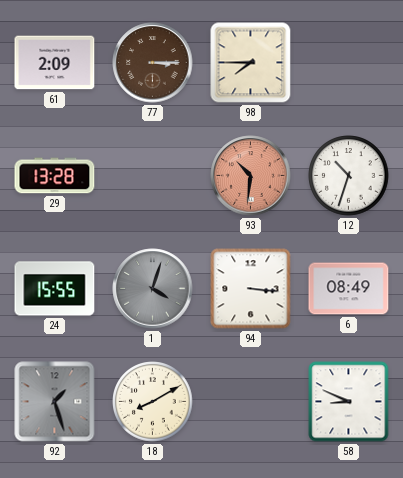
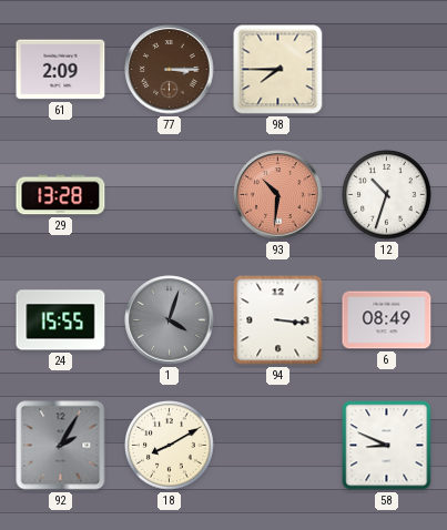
92: 1:27 -> 2:05
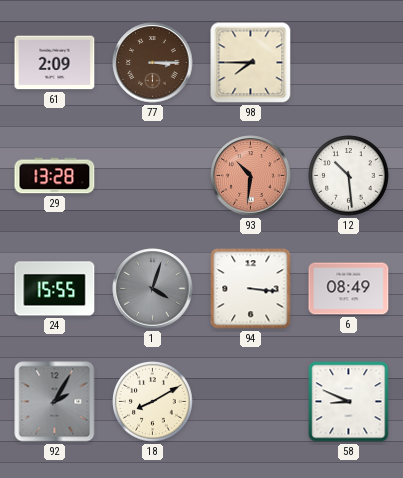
12: 10:33 -> 10:29
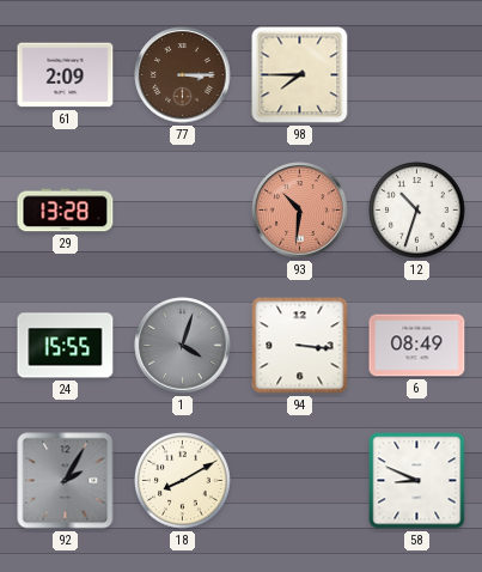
12: 10:29 -> 10:33
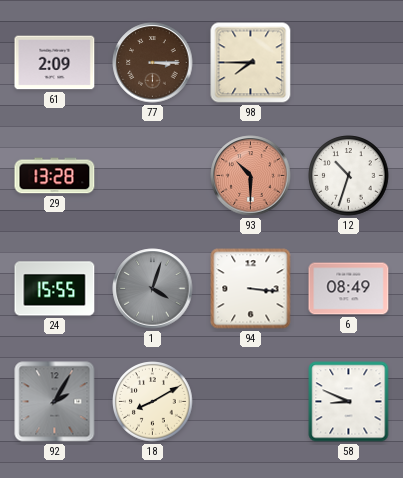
93: 10:31 -> 10:30
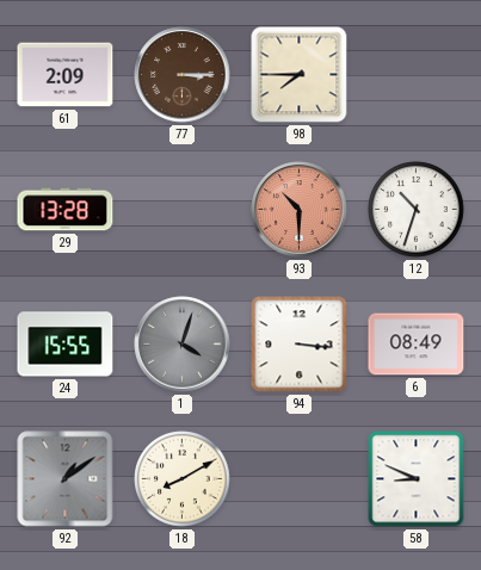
92: 2:05 -> 1:09
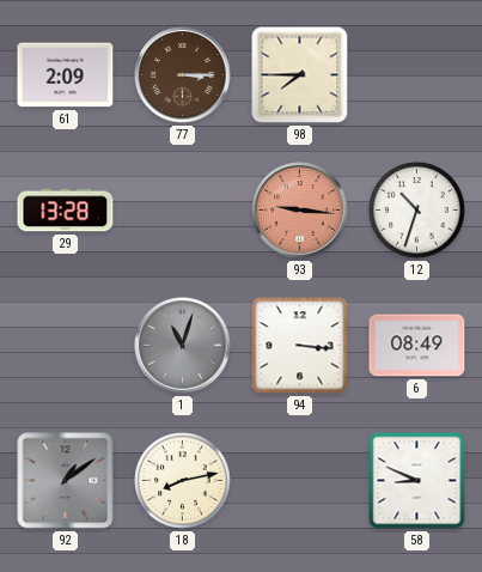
93: 10:30 -> 9:16
24: 15:55 -> none
1: 4:03 -> 11:03
18: 8:10 -> 8:13
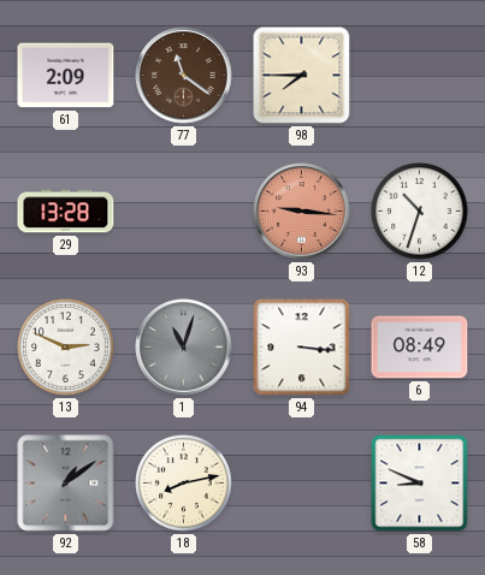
77: 3:15 -> 11:21
13: none -> 2:49
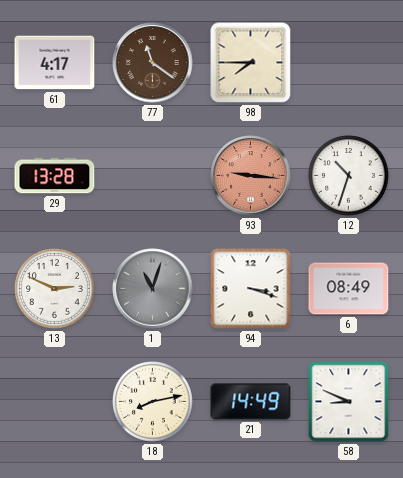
61: 2:09 -> 4:17
94: 3:16 -> 3:18
92: 1:09 -> none
21: none -> 14:49
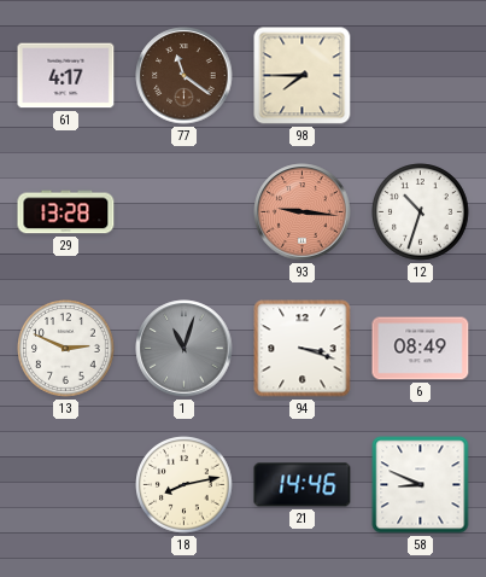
21: 14:49 -> 14:46
